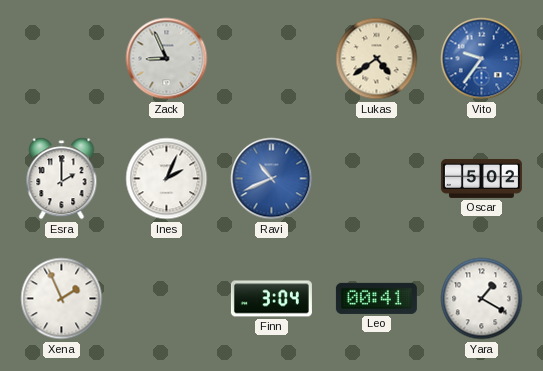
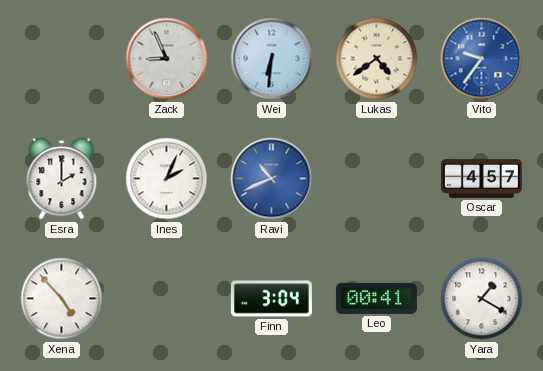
Wei: none -> 6:31
Oscar: 5:02 -> 4:57
Xena: 1:56 -> 4:53
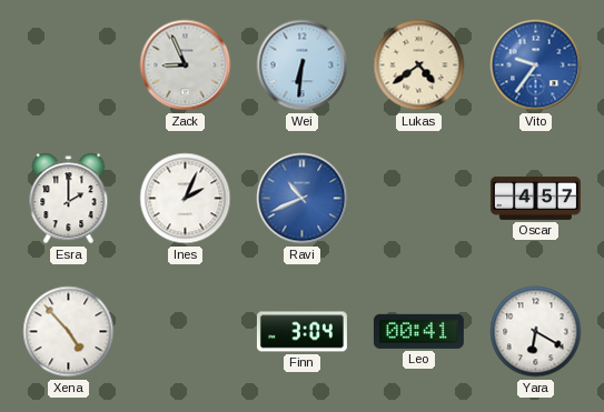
Yara: 1:20 -> 6:20
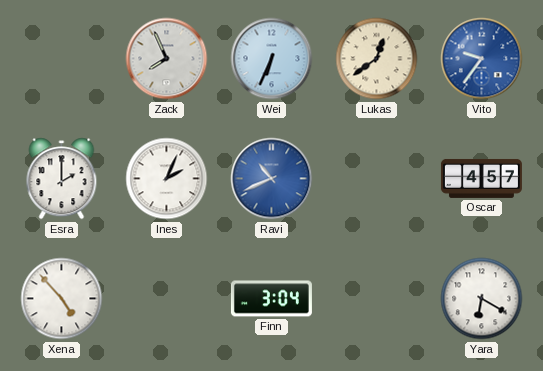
Zack: 8:56 -> 7:56
Wei: 6:31 -> 6:34
Lukas: 4:39 -> 12:39
Leo: 00:41 -> none
